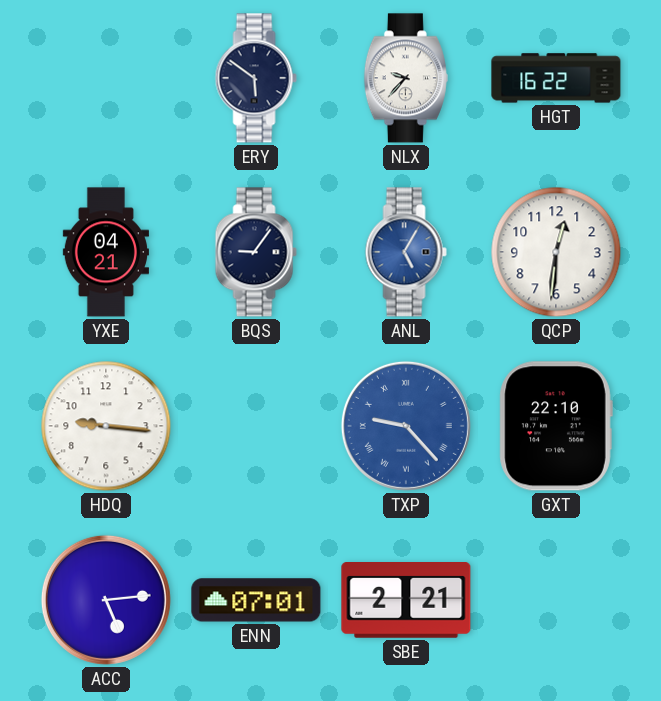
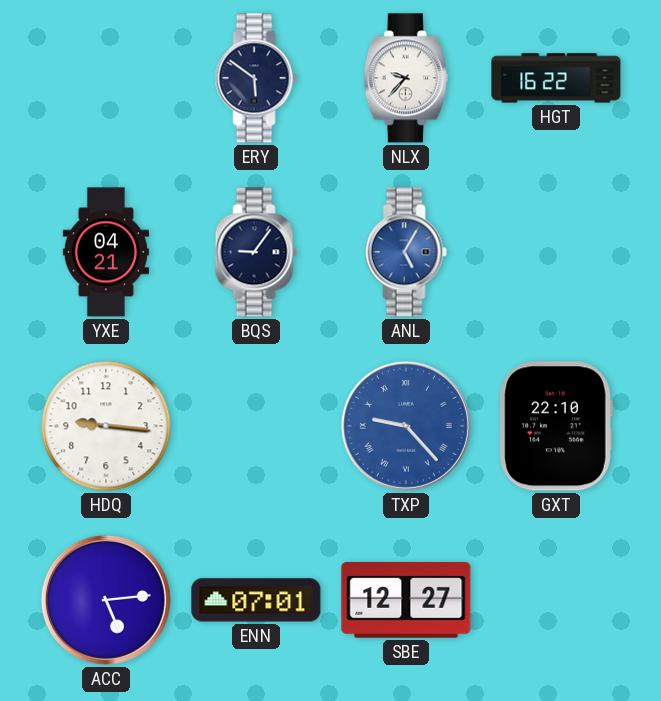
QCP: 12:31 -> none
SBE: 2:21 -> 12:27
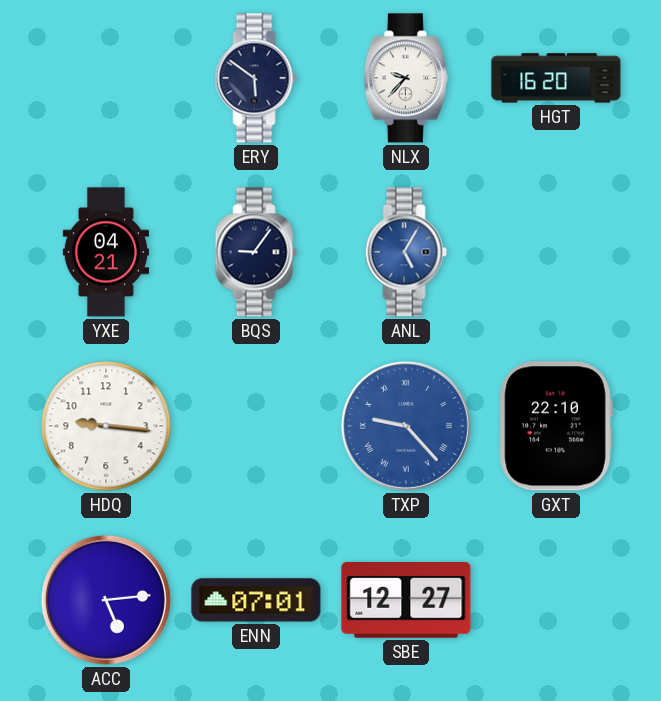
HGT: 16:22 -> 16:20
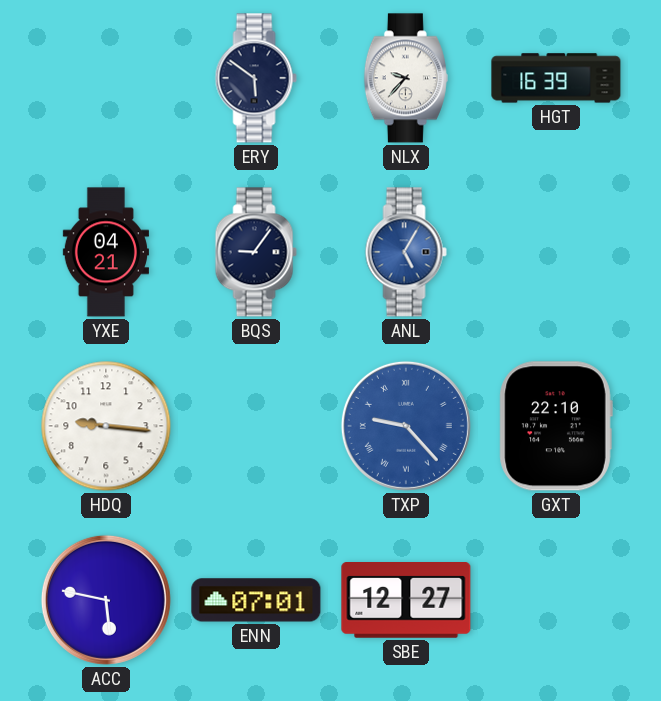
HGT: 16:20 -> 16:39
ACC: 5:14 -> 5:47
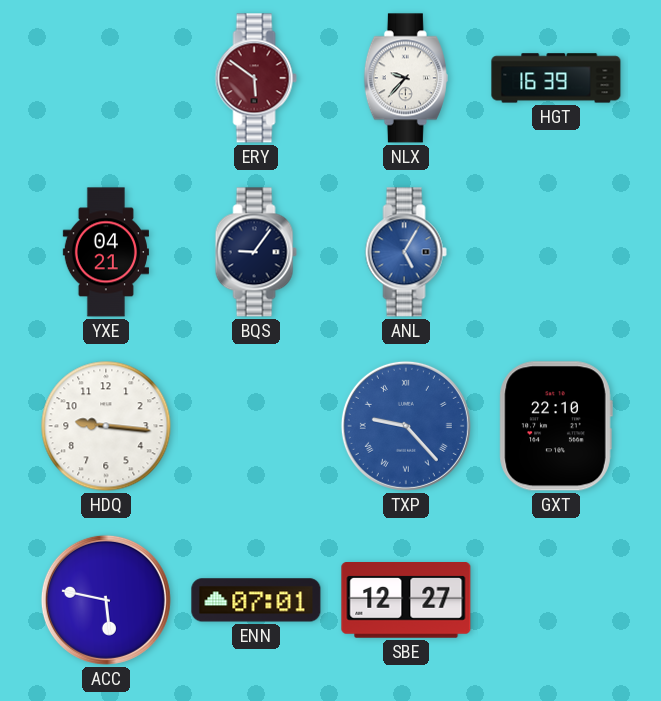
ERY dial: navy -> burgundy
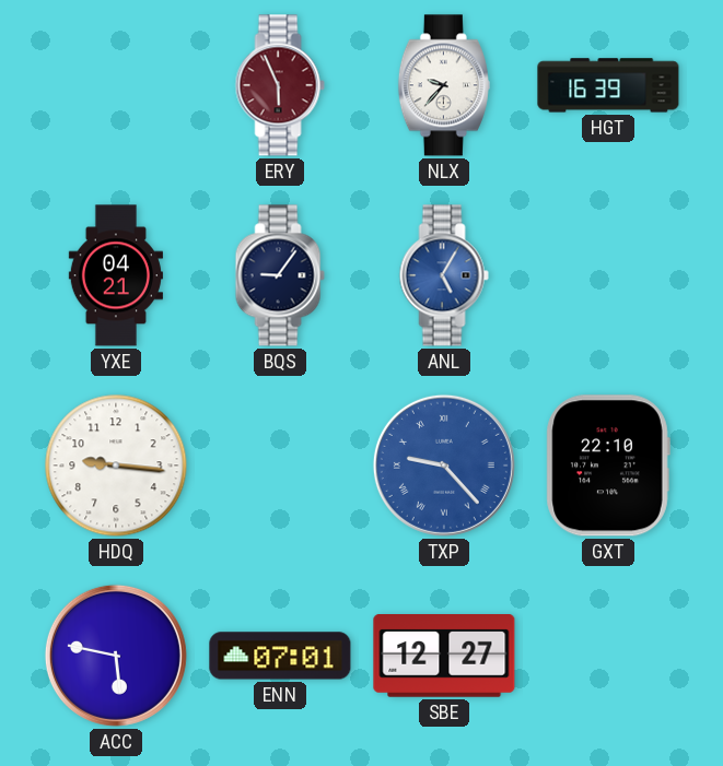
ERY: 5:51 -> 5:56
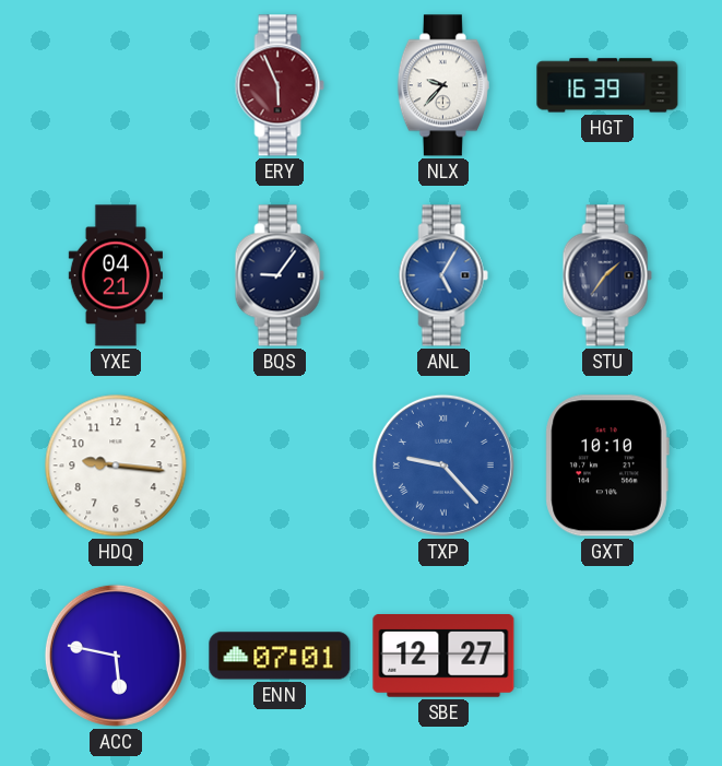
STU: none -> 1:36
GXT: 22:10 -> 10:10
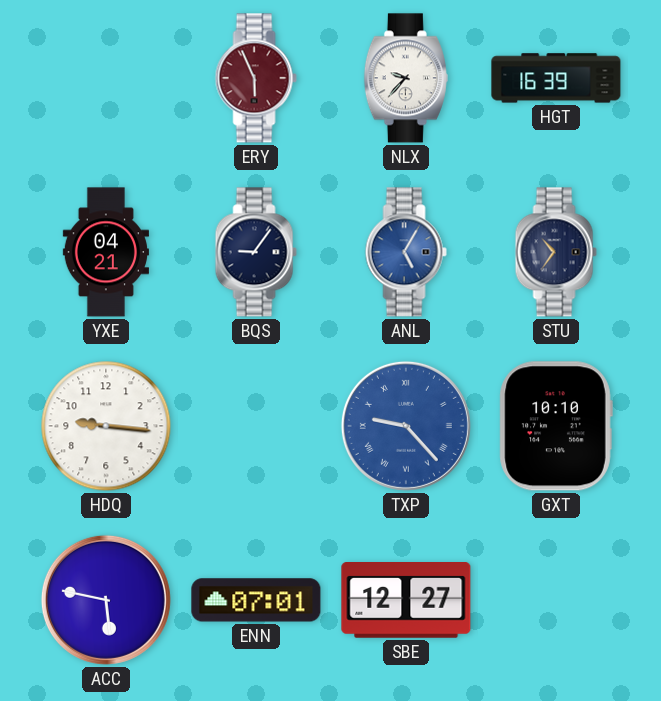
STU: 1:36 -> 10:36
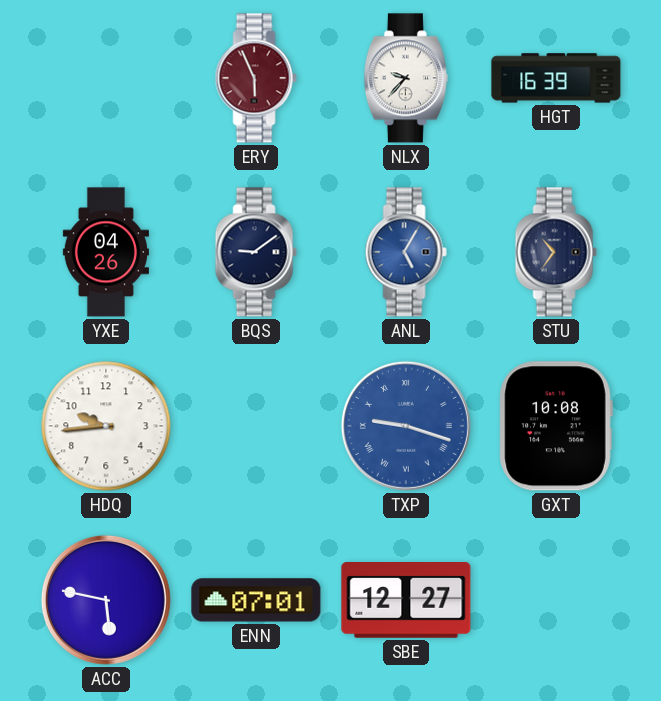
YXE: 04:21 -> 04:26
BQS: 9:06 -> 9:09
HDQ: 9:16 -> 9:44
TXP: 9:23 -> 9:18
GXT: 10:10 -> 10:08
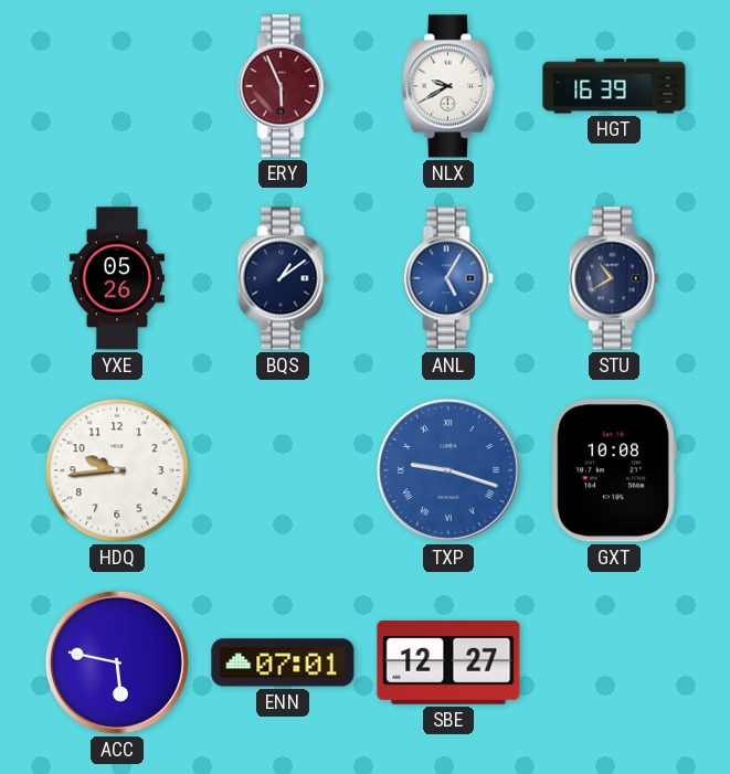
NLX: 9:37 -> 9:40
YXE: 04:26 -> 05:26
BQS: 9:09 -> 1:09
STU: 10:36 -> 10:40
